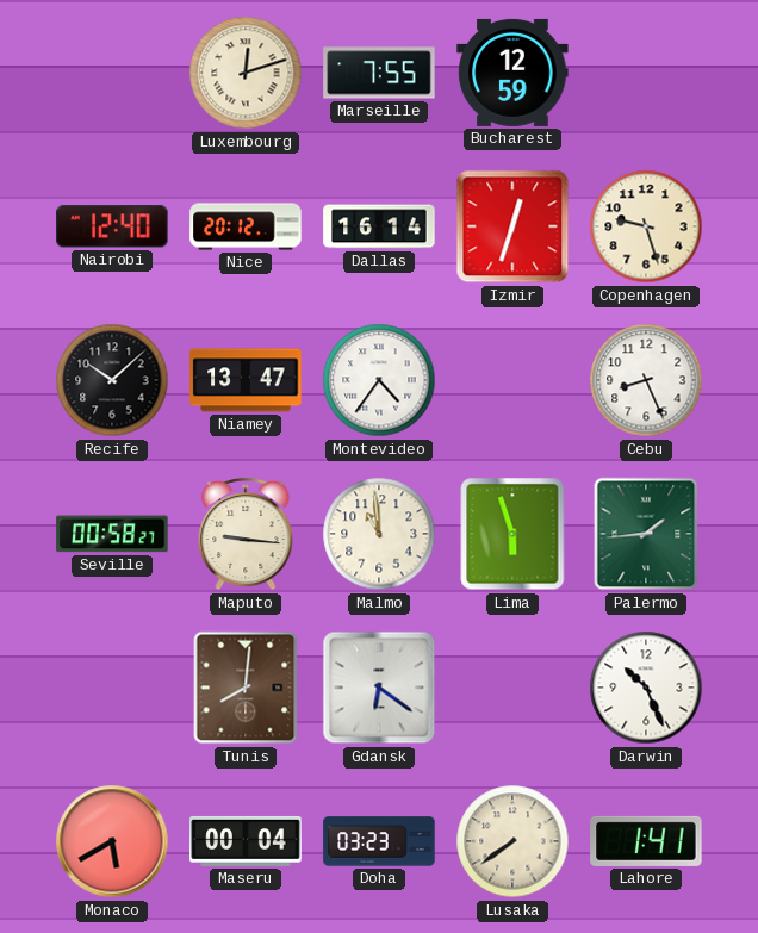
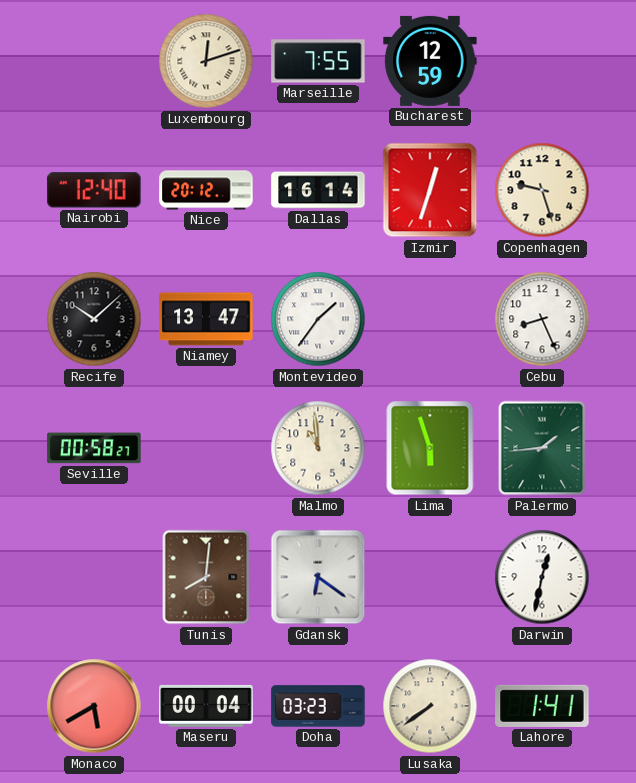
Montevideo: 4:36 -> 1:36
Maputo: 9:16 -> none
Darwin: 10:26 -> 12:32
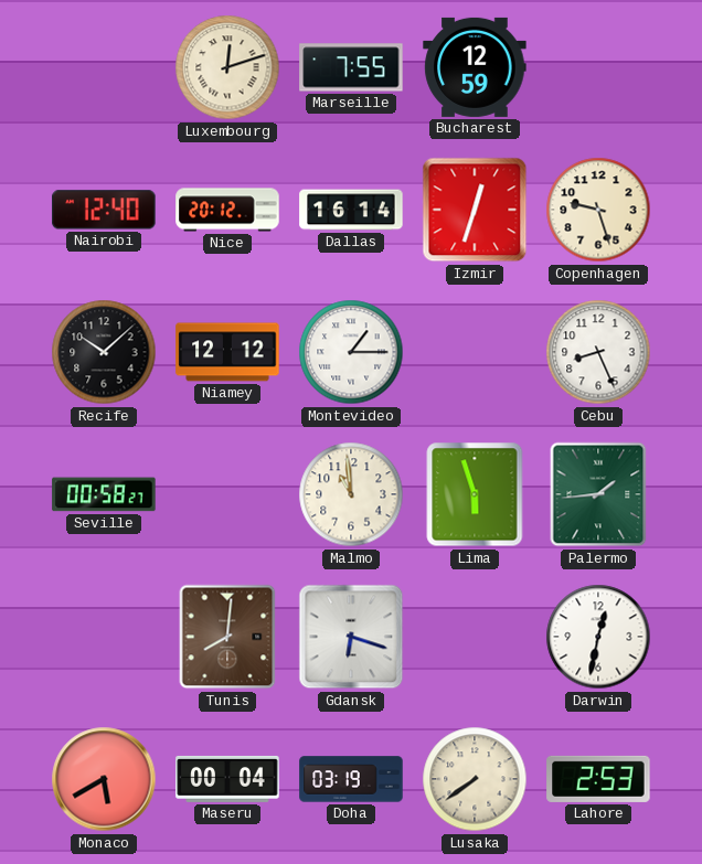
Niamey: 13:47 -> 12:12
Montevideo: 1:36 -> 1:15
Gdansk: 6:21 -> 6:18
Doha: 03:23 -> 03:19
Lahore: 1:41 -> 2:53
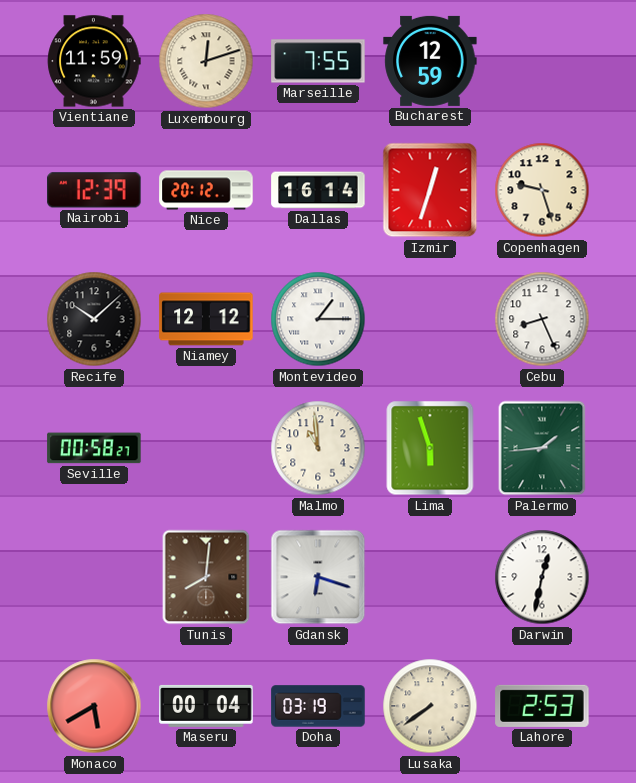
Vientiane: none -> 11:59
Nairobi: 12:40 -> 12:39
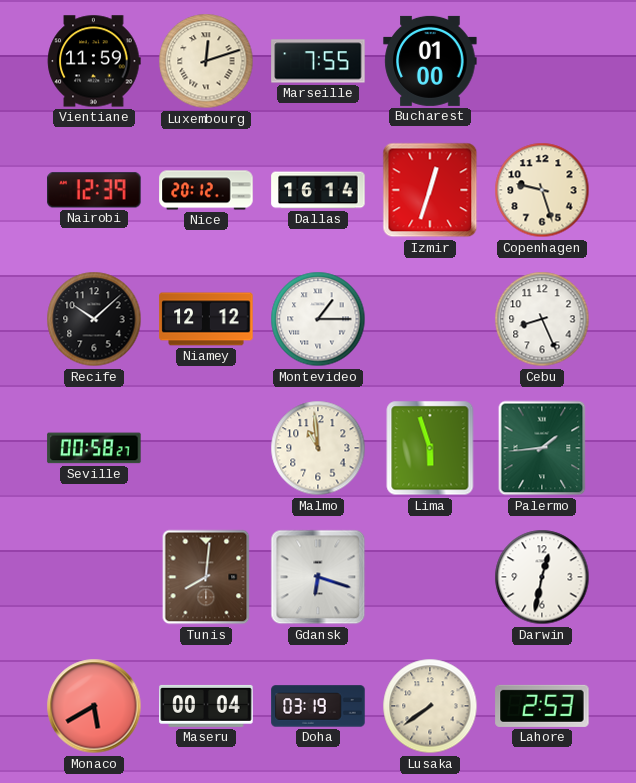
Bucharest: 12:59 -> 01:00
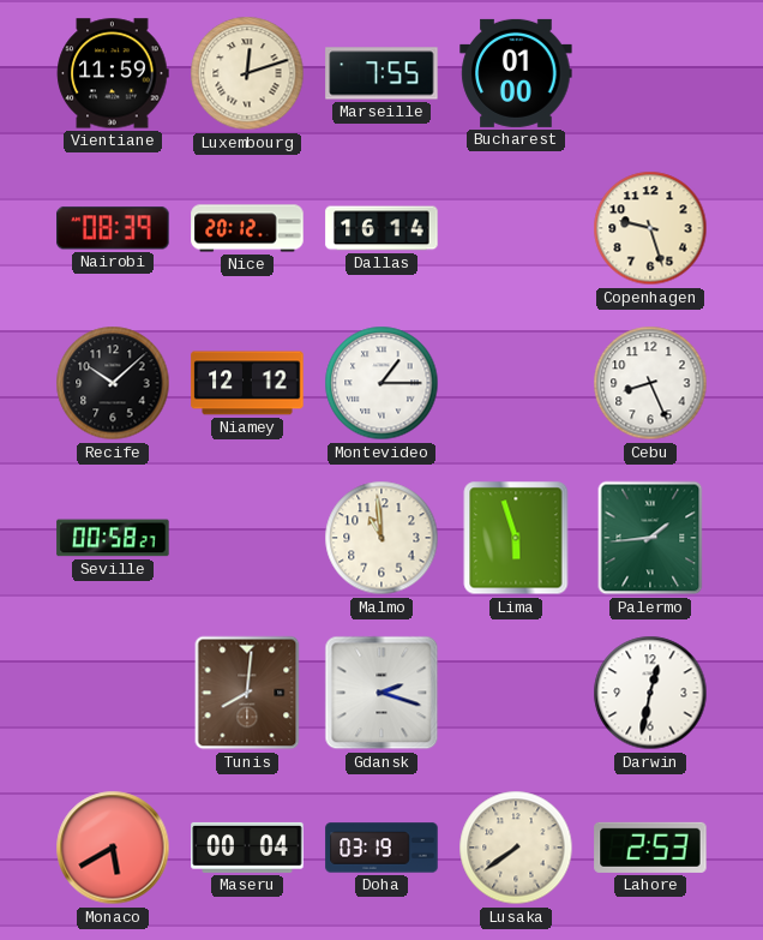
Nairobi: 12:39 -> 08:39
Izmir: 12:33 -> none
Gdansk: 6:18 -> 2:18
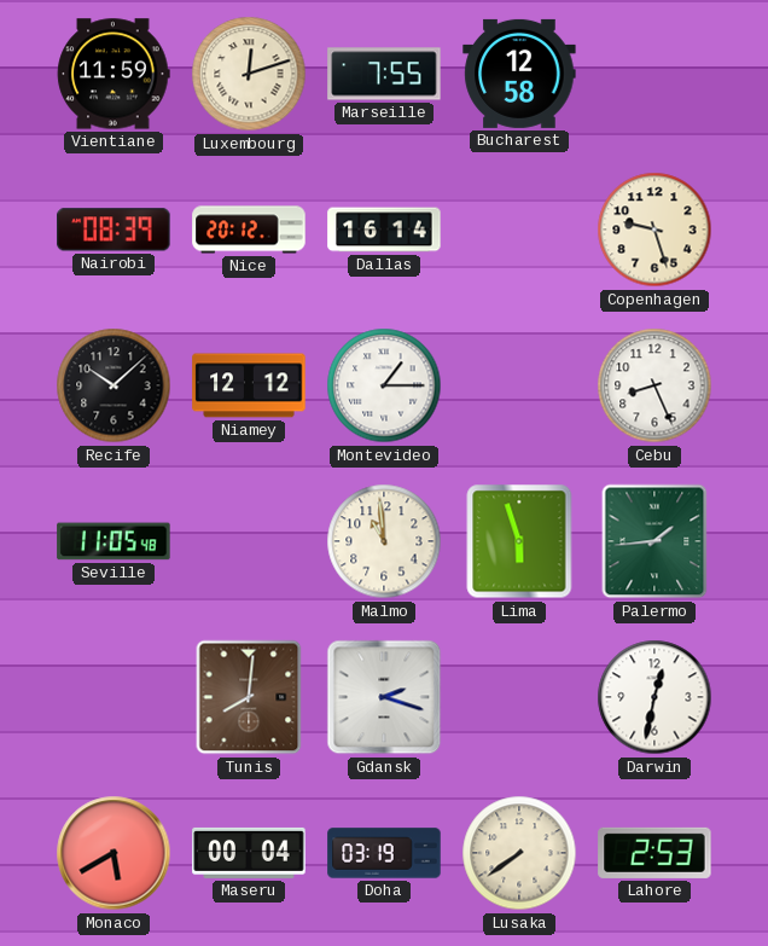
Bucharest: 01:00 -> 12:58
Seville: 00:58 -> 11:05
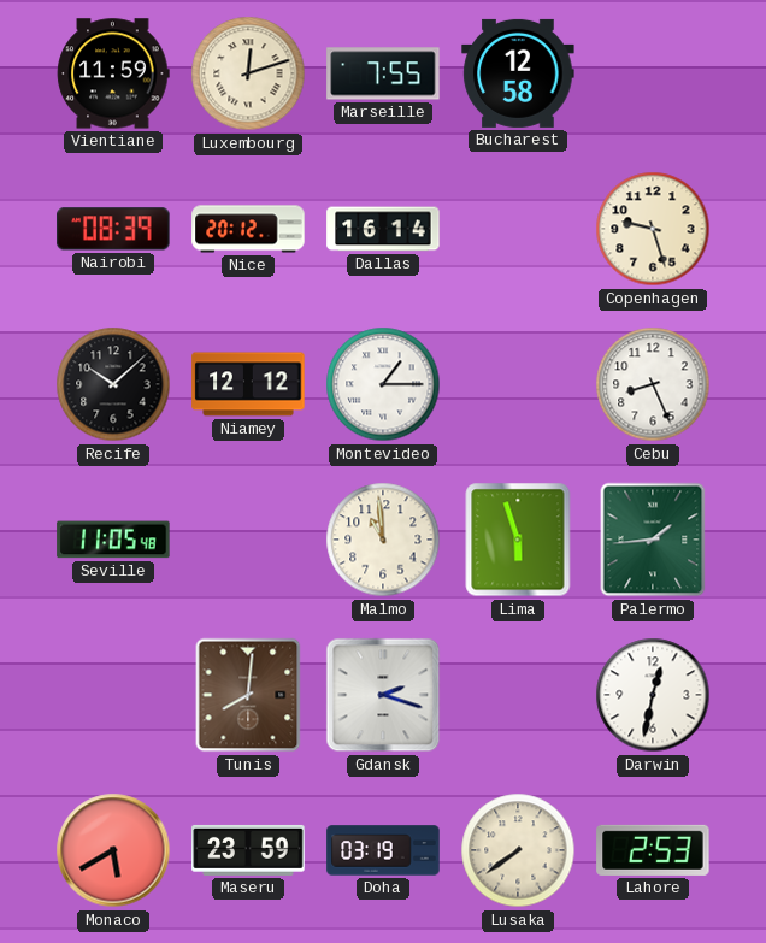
Maseru: 00:04 -> 23:59
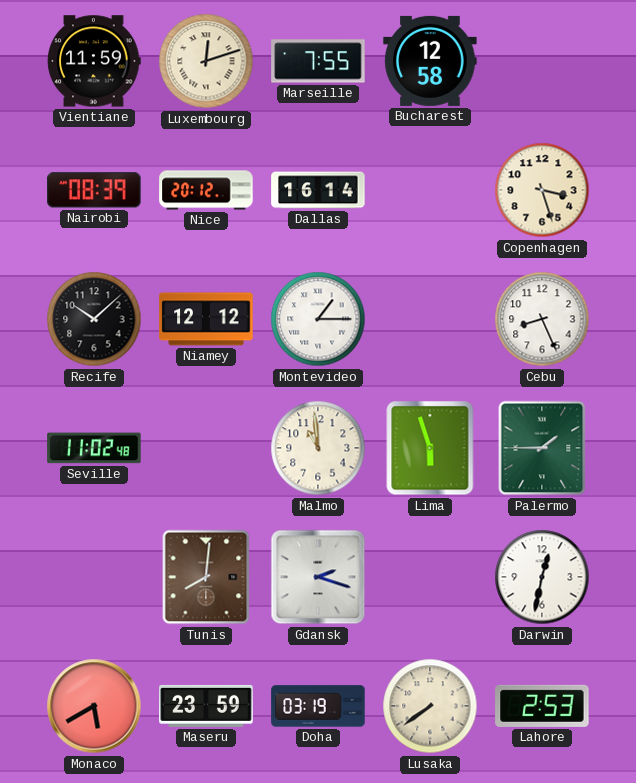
Copenhagen: 9:27 -> 3:27
Seville: 11:05 -> 11:02
Palermo: 1:44 -> 1:45
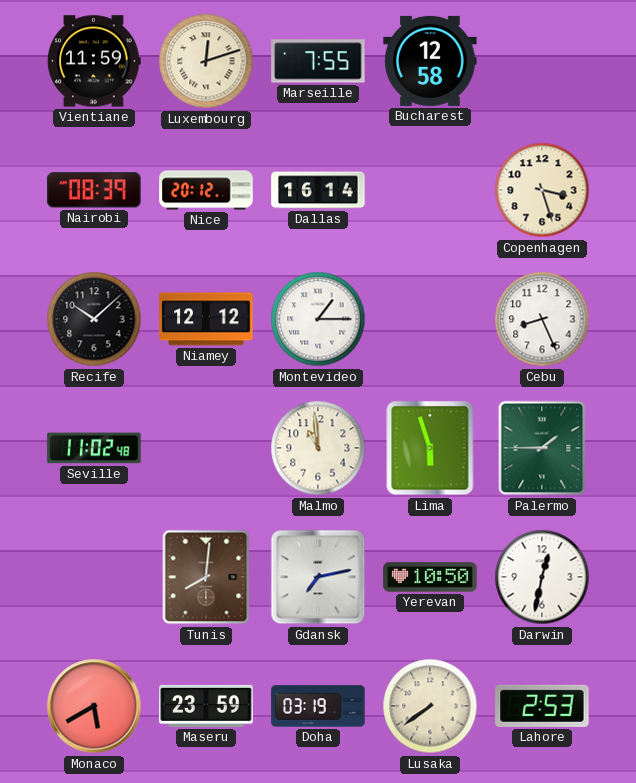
Gdansk: 2:18 -> 7:13
Yerevan: none -> 10:50
